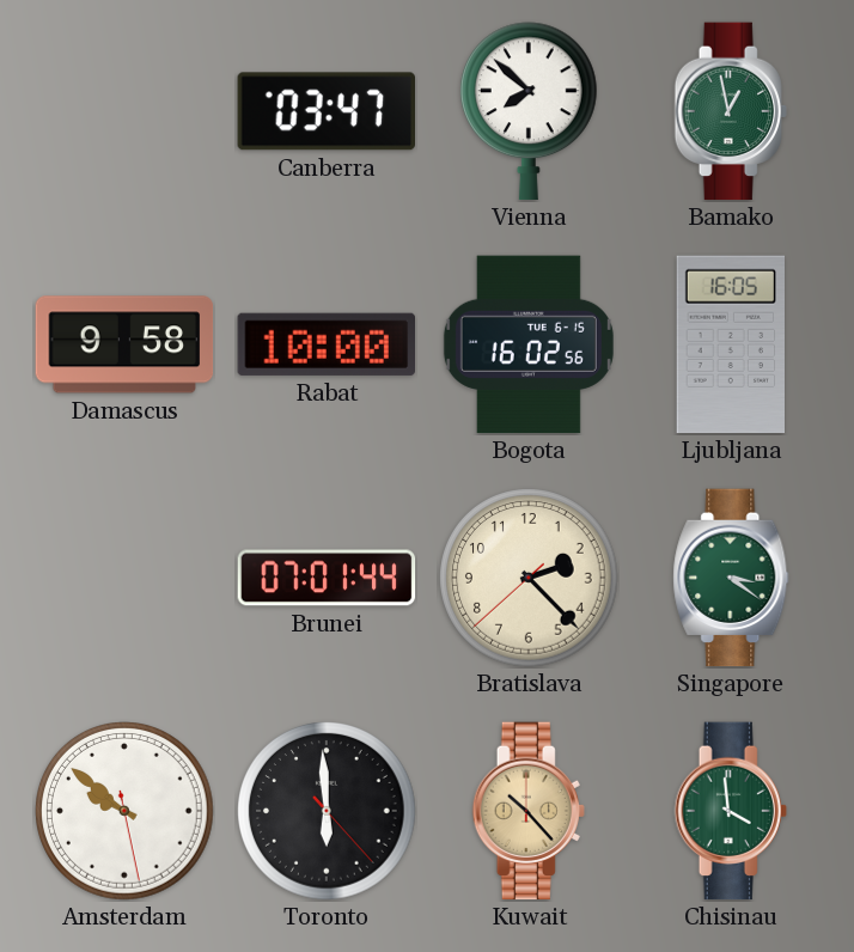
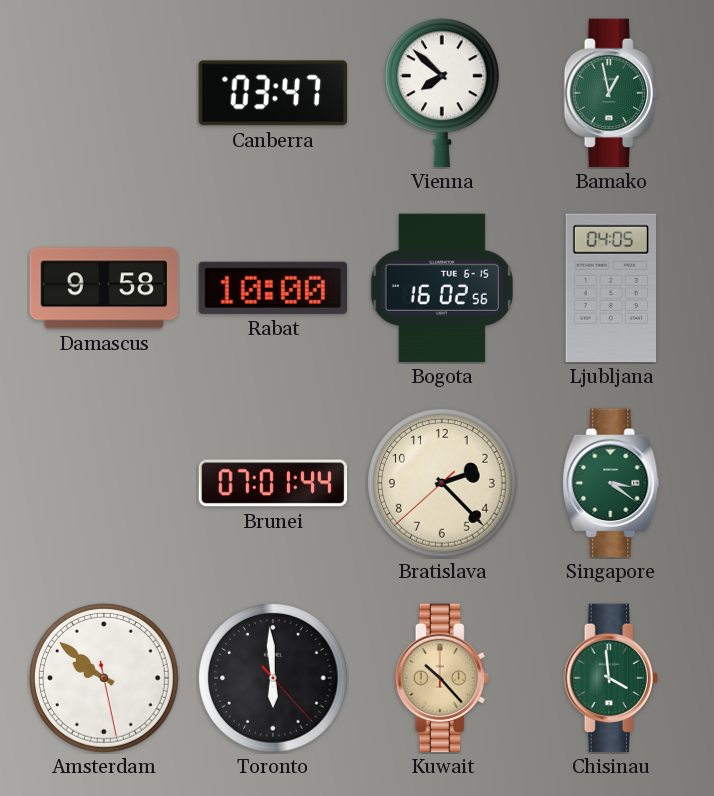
Ljubljana: 16:05 -> 04:05
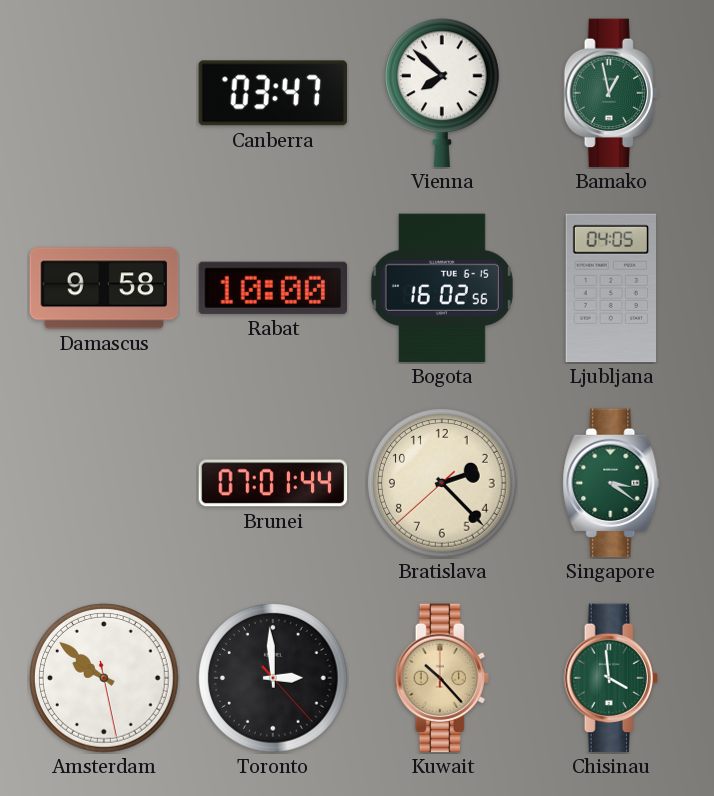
Toronto: 5:59 -> 2:59
